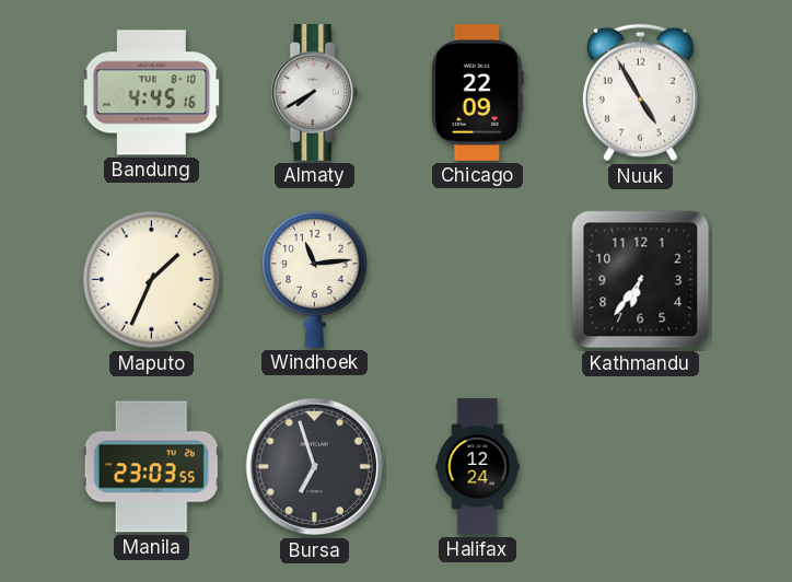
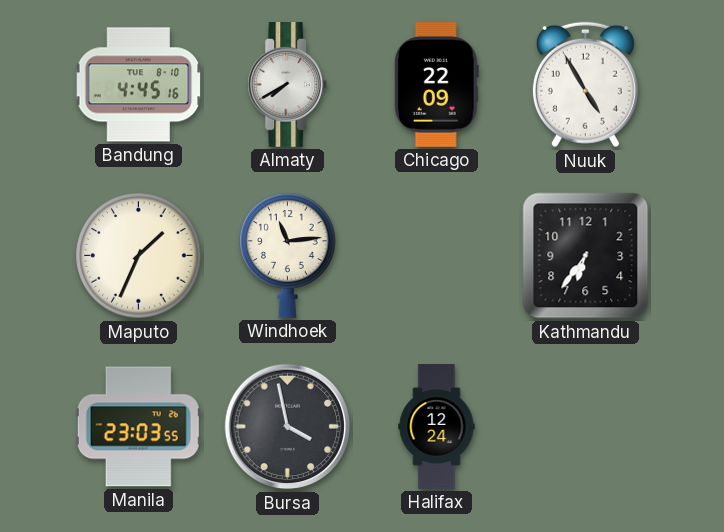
Bursa: 6:57 -> 3:58
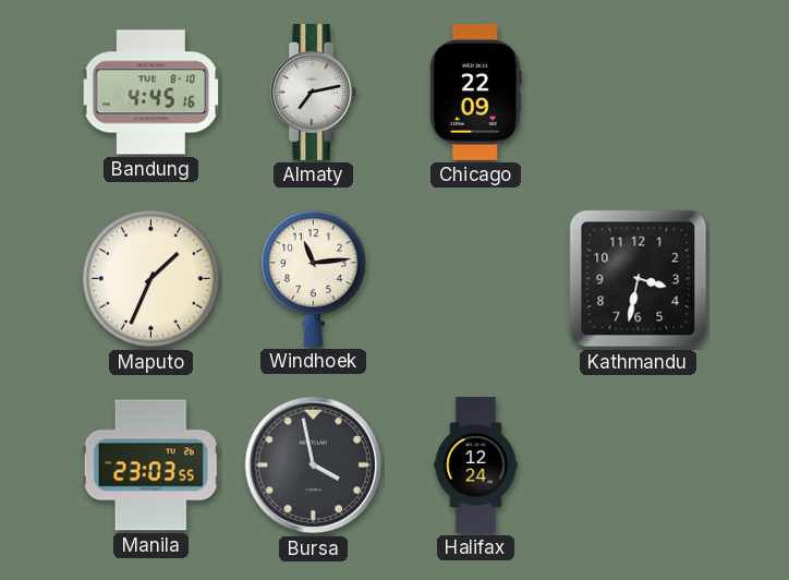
Almaty: 7:40 -> 7:13
Nuuk: 4:55 -> none
Kathmandu: 6:36 -> 3:32
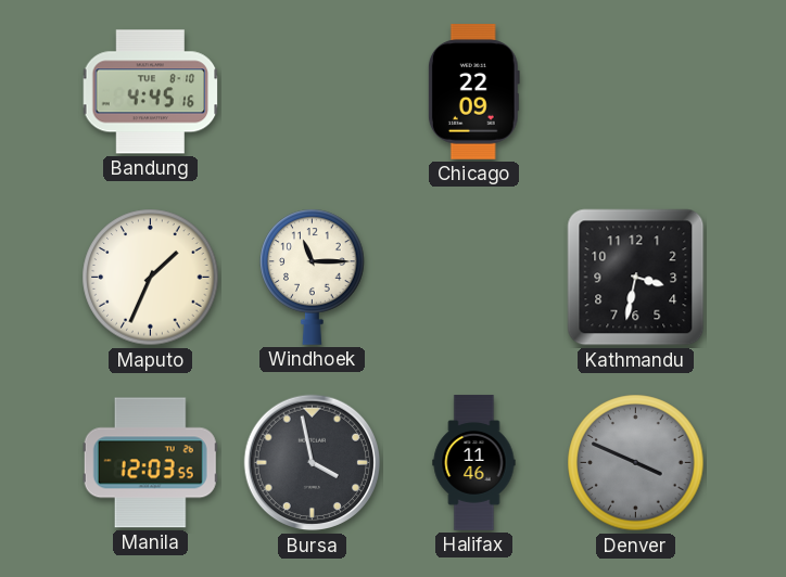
Almaty: 7:13 -> none
Windhoek: 11:14 -> 11:15
Manila: 23:03 -> 12:03
Halifax: 12:24 -> 11:46
Denver: none -> 3:49
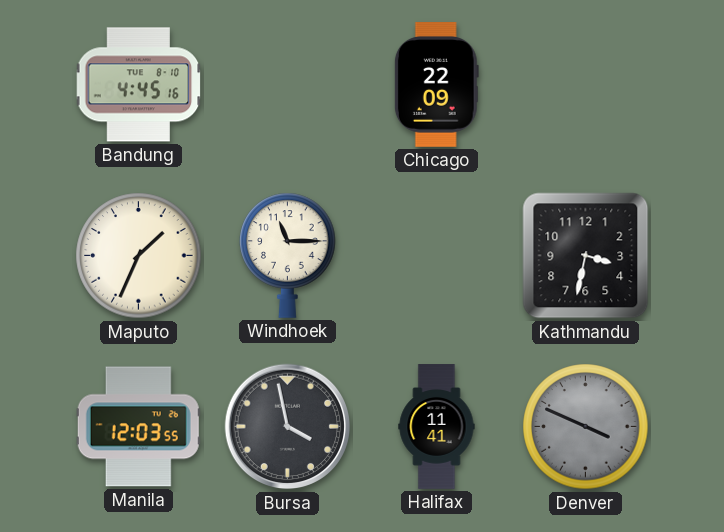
Halifax: 11:46 -> 11:41
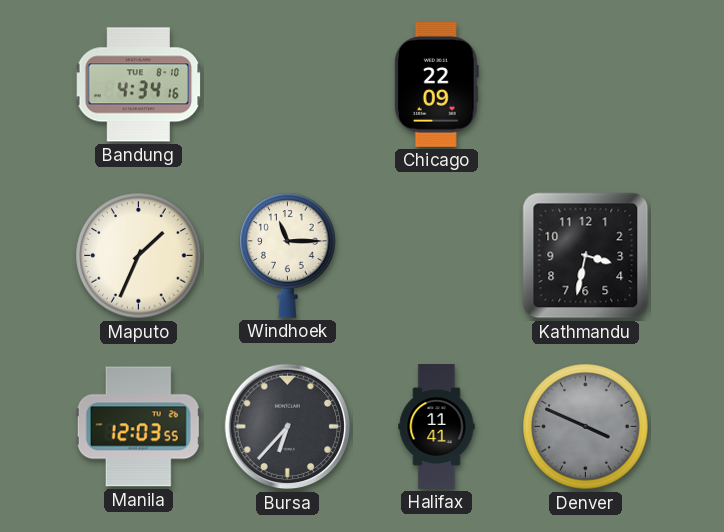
Bandung: 4:45 -> 4:34
Bursa: 3:58 -> 6:37
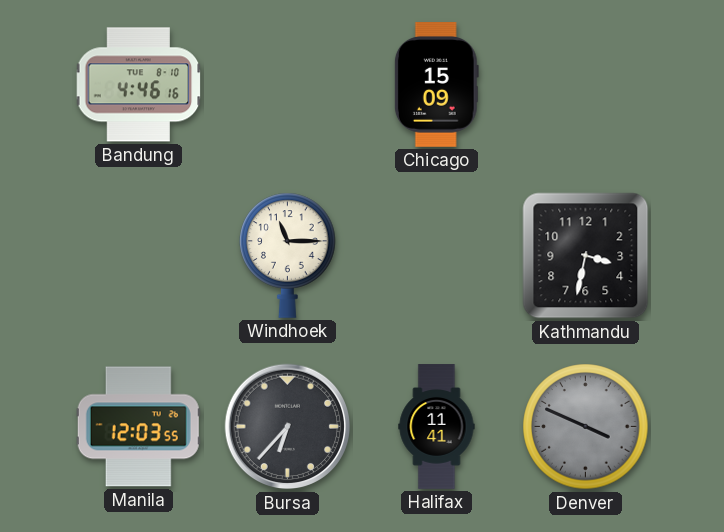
Bandung: 4:34 -> 4:46
Chicago: 22:09 -> 15:09
Maputo: 1:34 -> none
